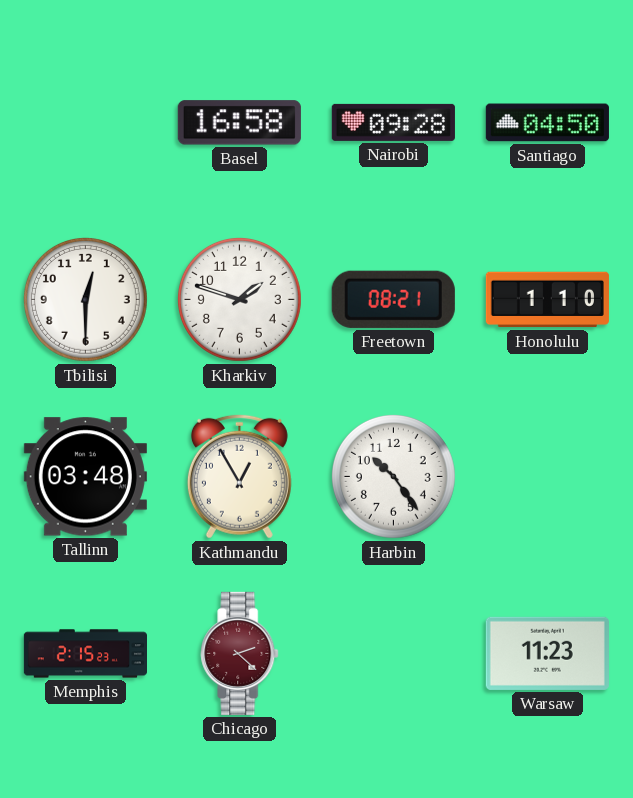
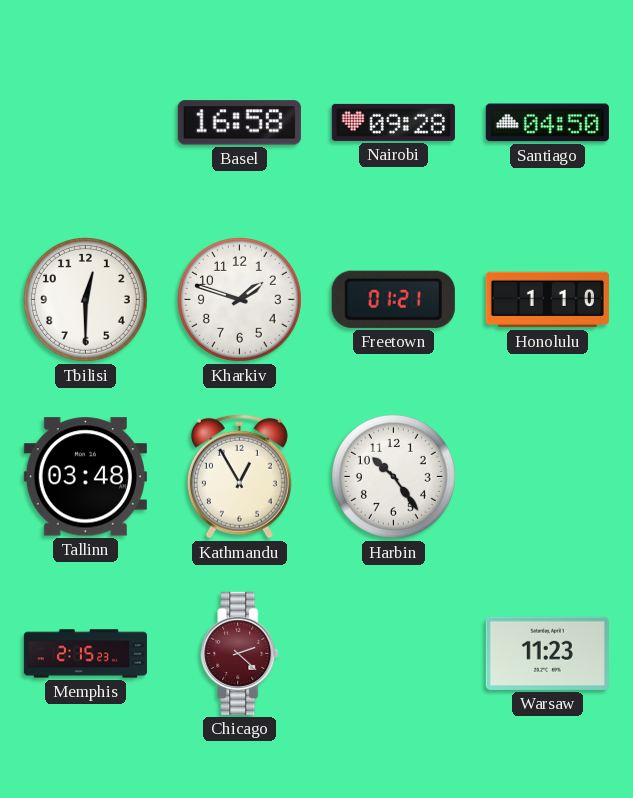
Freetown: 08:21 -> 01:21
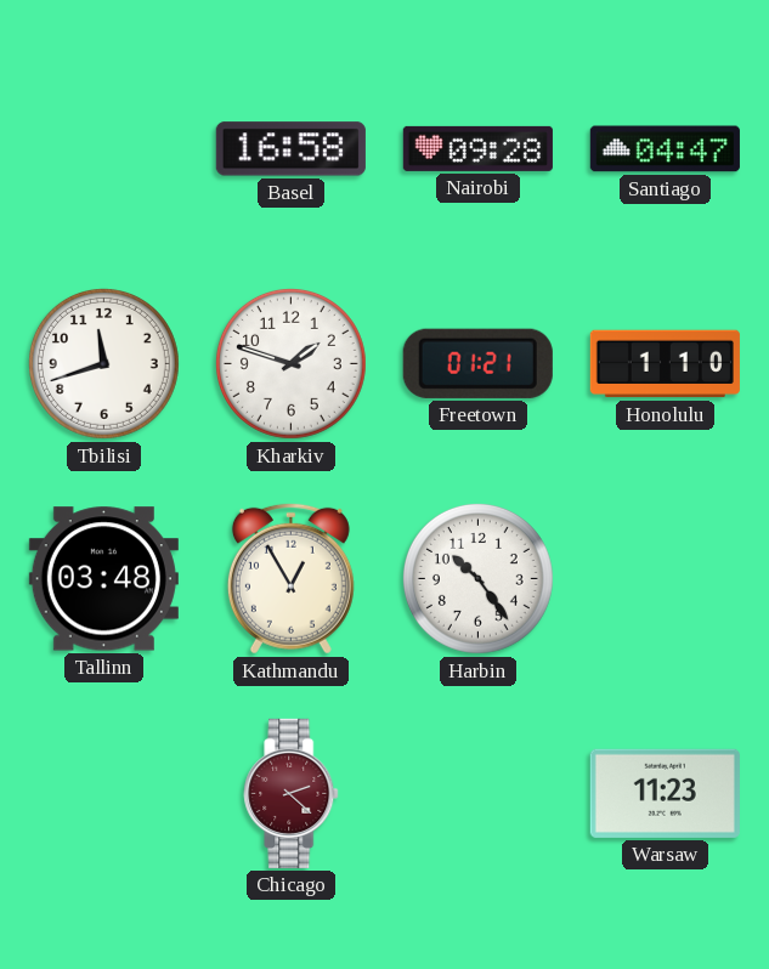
Santiago: 04:50 -> 04:47
Tbilisi: 12:30 -> 11:42
Memphis: 2:15 -> none
